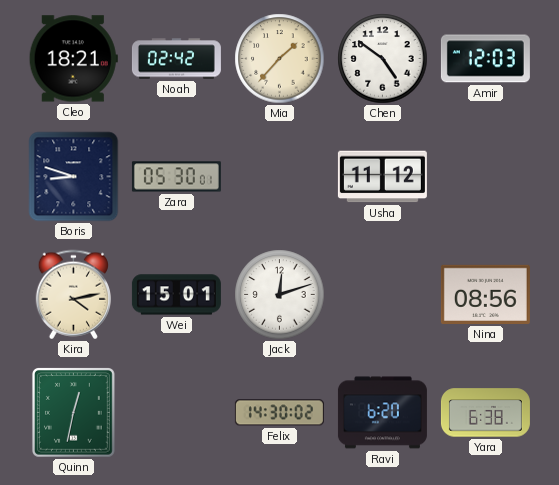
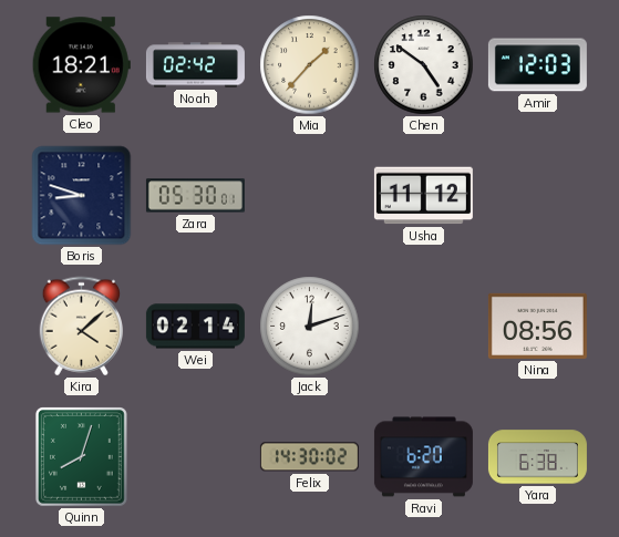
Kira: 4:13 -> 4:08
Wei: 15:01 -> 02:14
Quinn: 12:32 -> 8:03
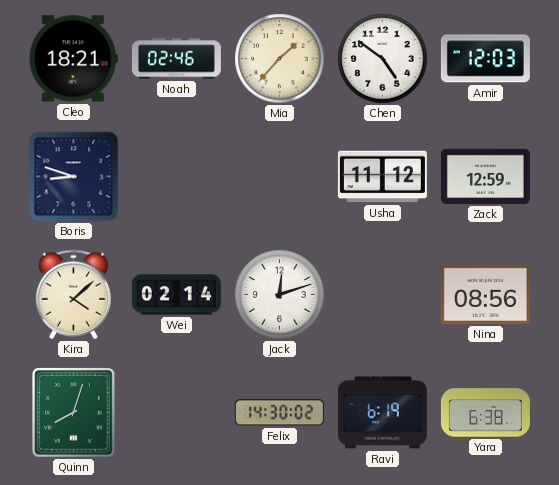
Noah: 02:42 -> 02:46
Zara: 05:30 -> none
Zack: none -> 12:59
Ravi: 6:20 -> 6:19
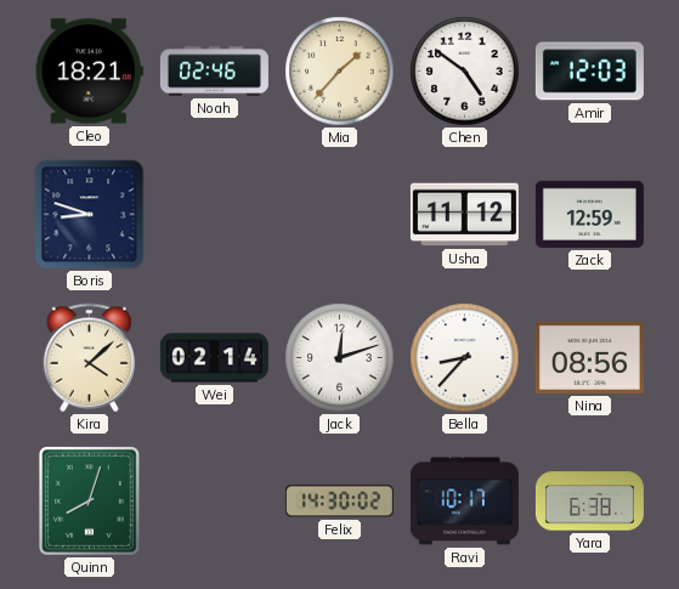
Bella: none -> 8:37
Ravi: 6:19 -> 10:17
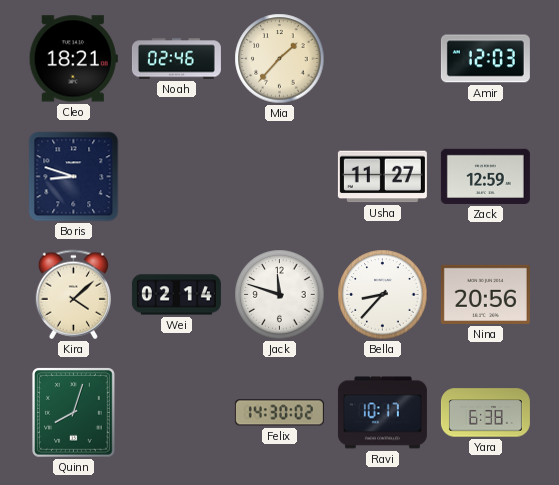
Chen: 4:51 -> none
Usha: 11:12 -> 11:27
Jack: 12:12 -> 11:48
Nina: 08:56 -> 20:56
